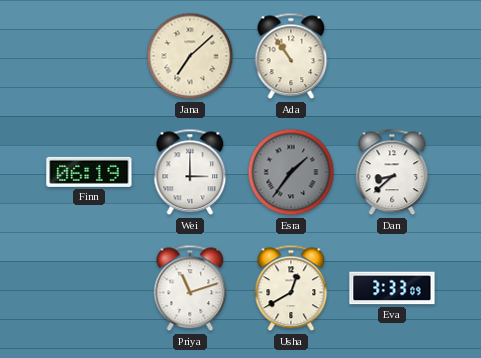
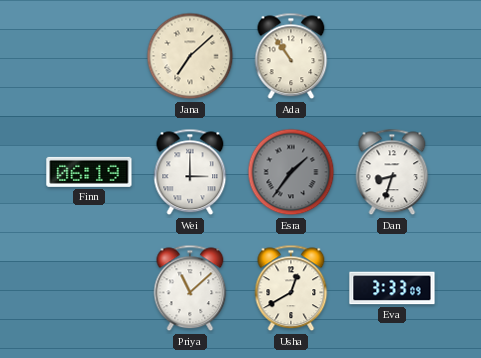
Dan: 8:38 -> 8:33
Priya: 11:12 -> 11:08
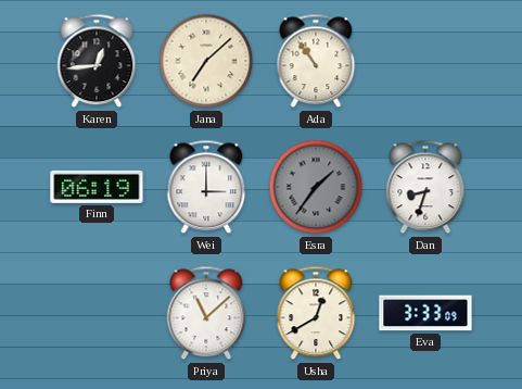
Karen: none -> 12:44
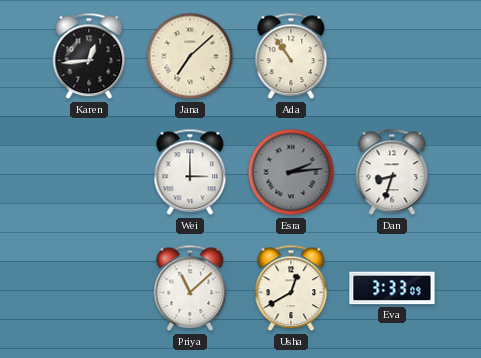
Finn: 06:19 -> none
Esra: 1:36 -> 2:14
